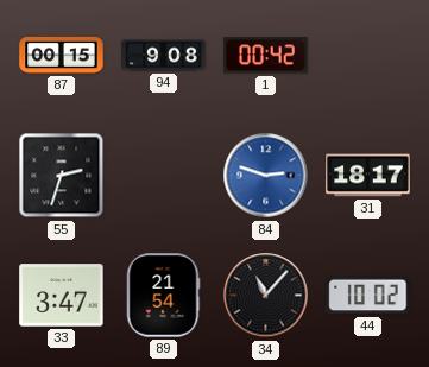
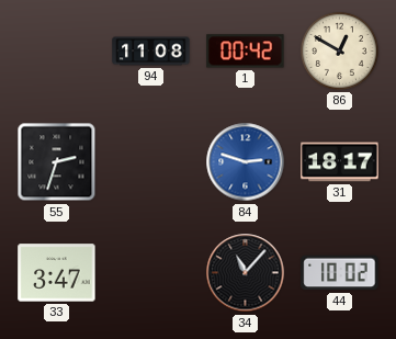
87: 00:15 -> none
94: 9:08 -> 11:08
86: none -> 12:50
89: 21:54 -> none
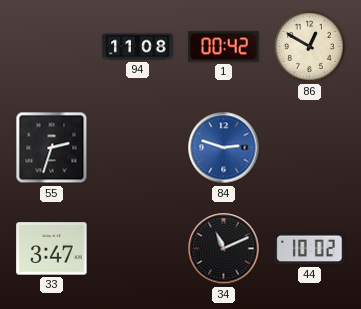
31: 18:17 -> none
34: 11:07 -> 11:11
